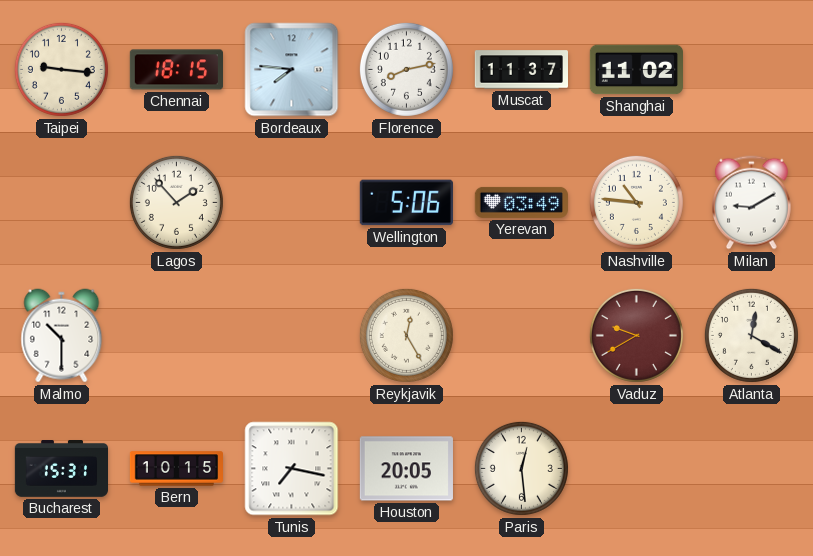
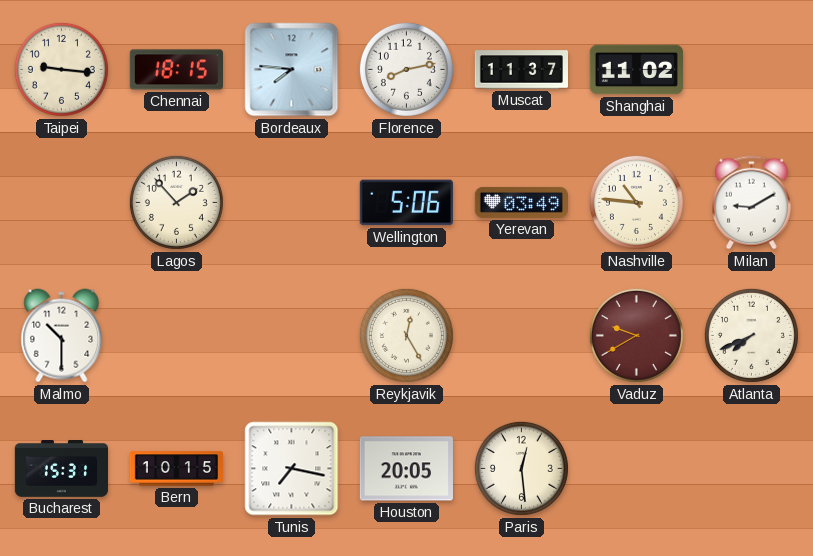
Atlanta: 12:20 -> 7:41
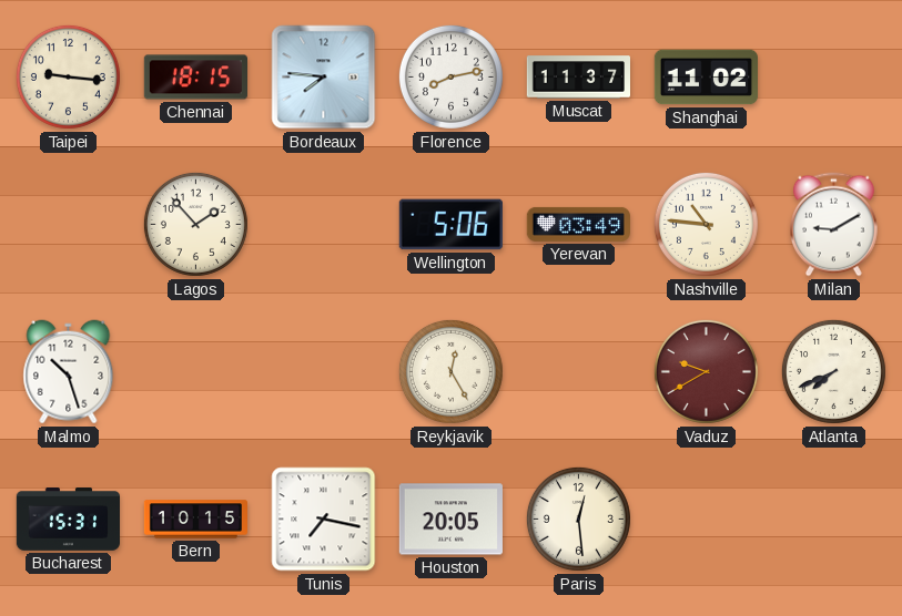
Malmo: 10:30 -> 10:27
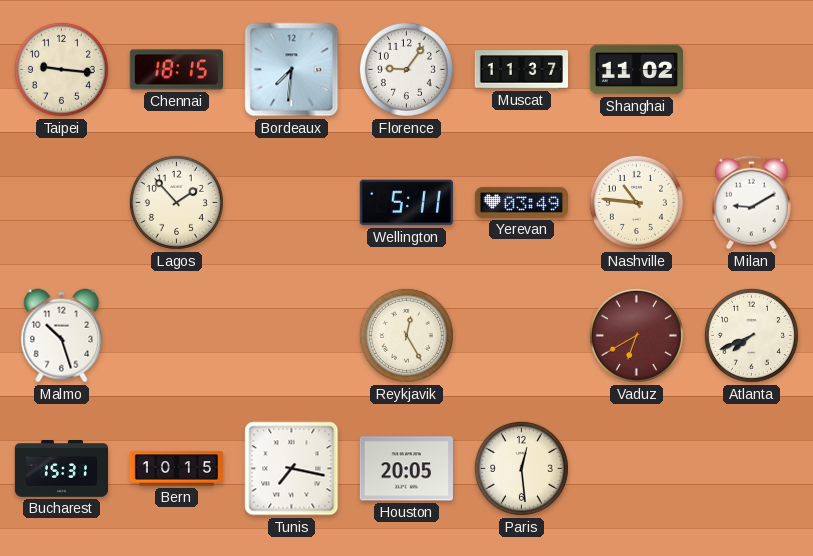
Bordeaux: 7:46 -> 7:31
Florence: 8:13 -> 9:06
Wellington: 5:06 -> 5:11
Vaduz: 9:40 -> 6:40
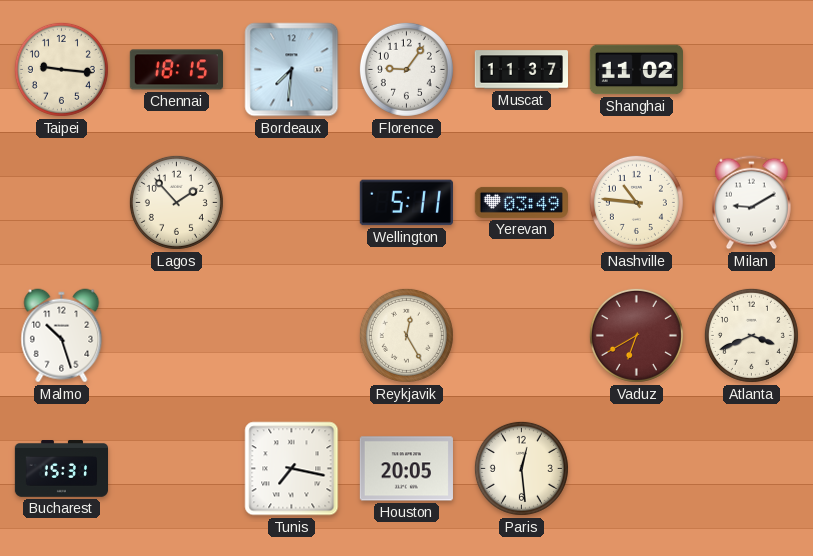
Atlanta: 7:41 -> 3:41
Bern: 10:15 -> none
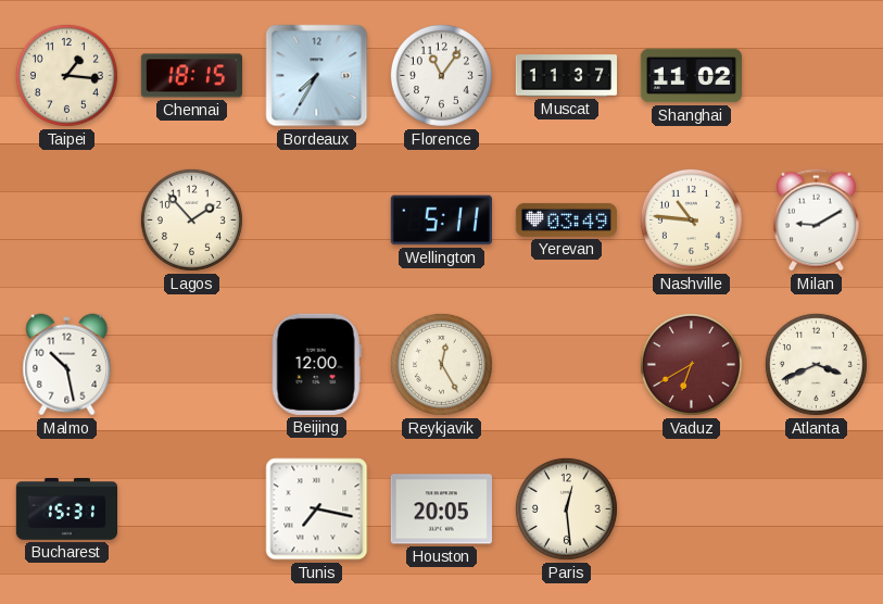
Taipei: 9:16 -> 1:16
Bordeaux: 7:31 -> 7:35
Florence: 9:06 -> 11:06
Malmo: 10:27 -> 10:28
Beijing: none -> 12:00
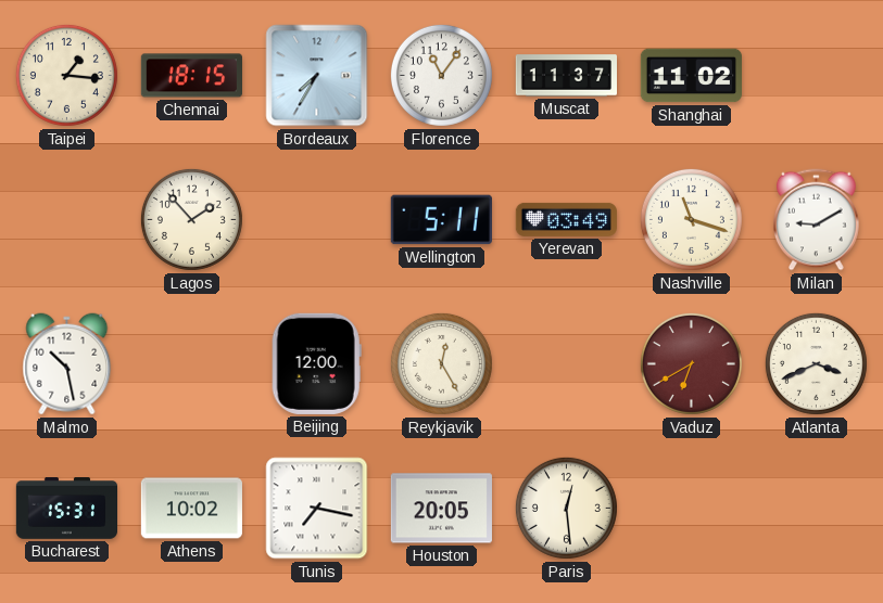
Nashville: 10:46 -> 11:18
Athens: none -> 10:02
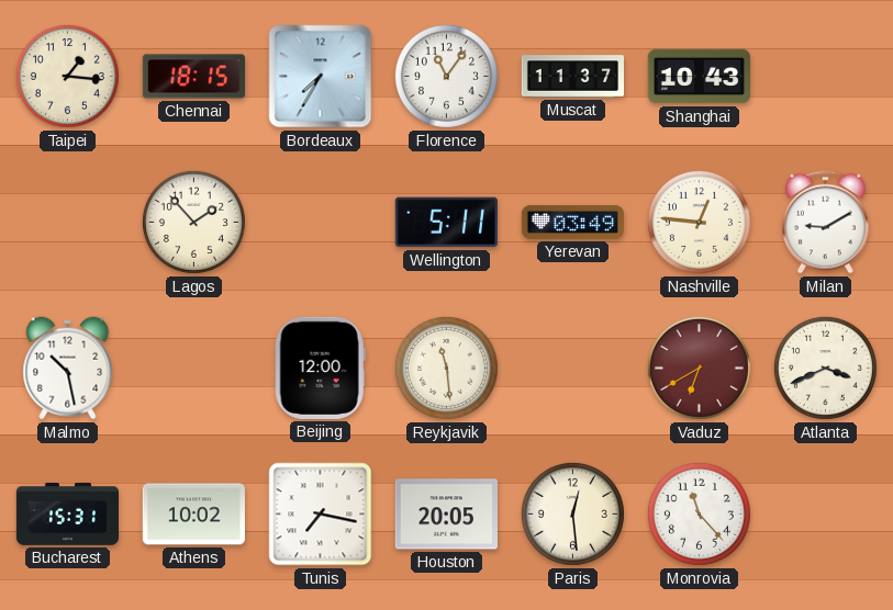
Shanghai: 11:02 -> 10:43
Nashville: 11:18 -> 12:46
Reykjavik: 12:25 -> 11:29
Monrovia: none -> 11:23
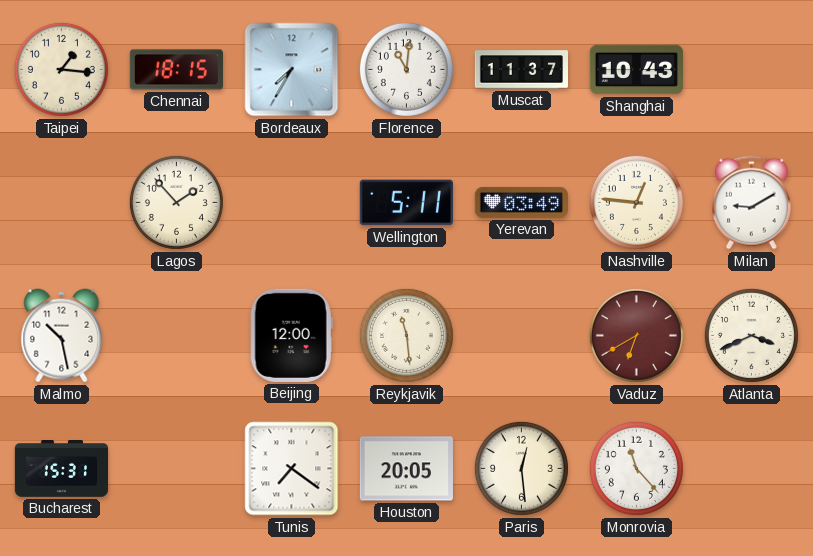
Florence: 11:06 -> 11:01
Athens: 10:02 -> none
Tunis: 7:17 -> 7:21
